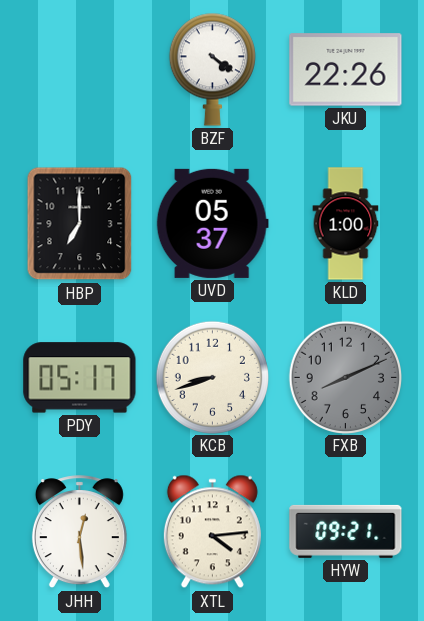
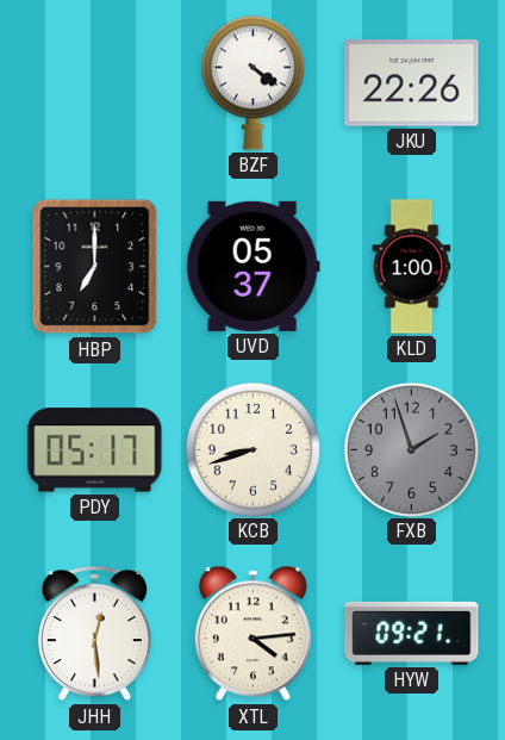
FXB: 8:11 -> 1:57
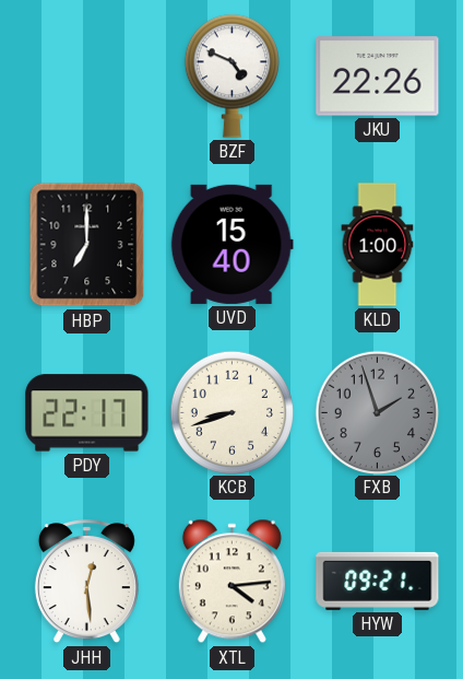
BZF: 4:21 -> 4:49
UVD: 05:37 -> 15:40
PDY: 05:17 -> 22:17
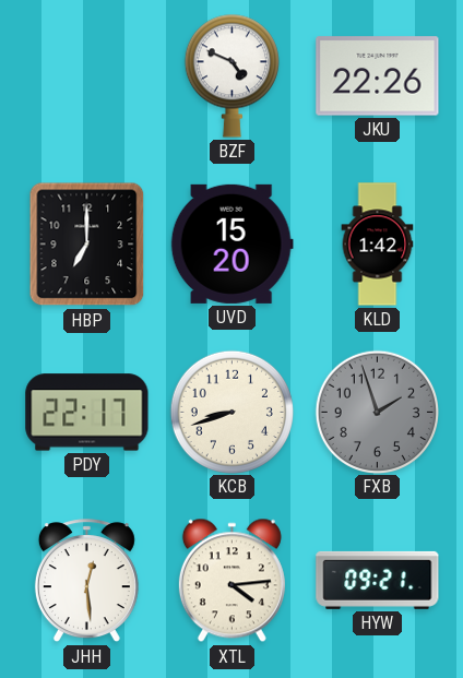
UVD: 15:40 -> 15:20
KLD: 1:00 -> 1:42
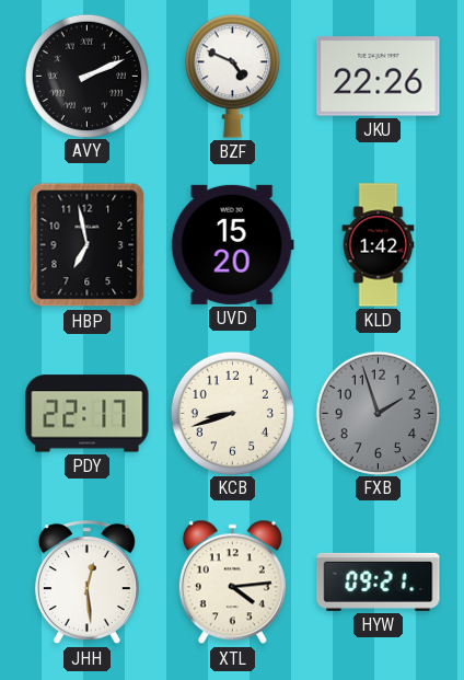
AVY: none -> 2:11
HBP: 7:00 -> 6:58
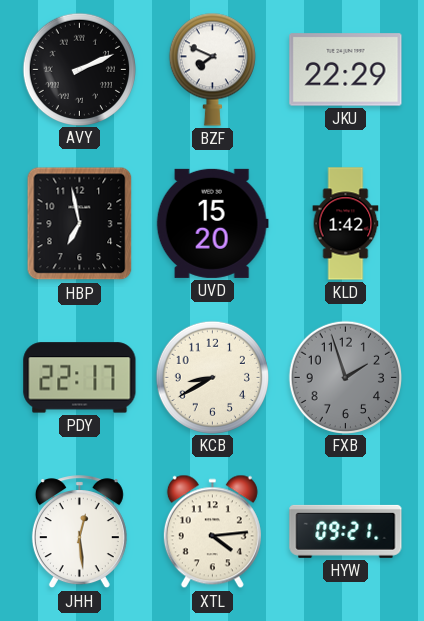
BZF: 4:49 -> 7:49
JKU: 22:26 -> 22:29
KCB: 8:42 -> 8:40
